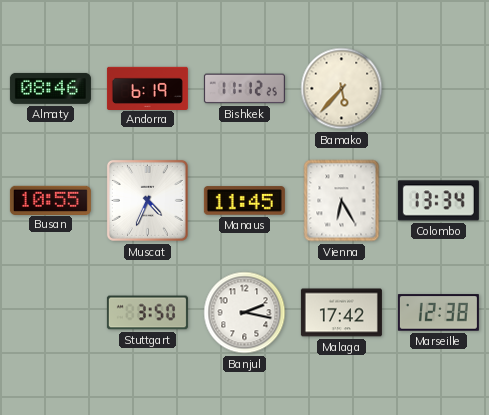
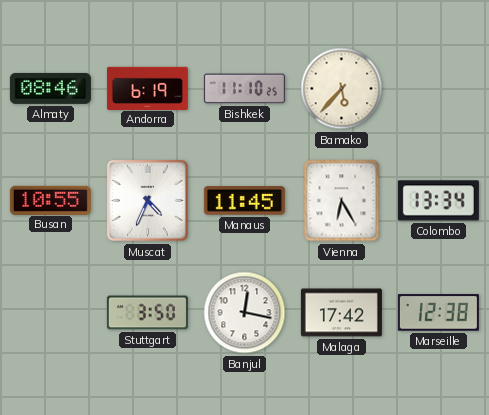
Bishkek: 11:12 -> 11:10
Banjul: 2:17 -> 12:17
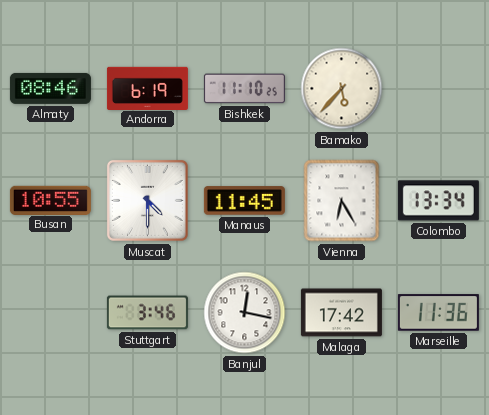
Muscat: 4:34 -> 4:30
Stuttgart: 3:50 -> 3:46
Marseille: 12:38 -> 11:36
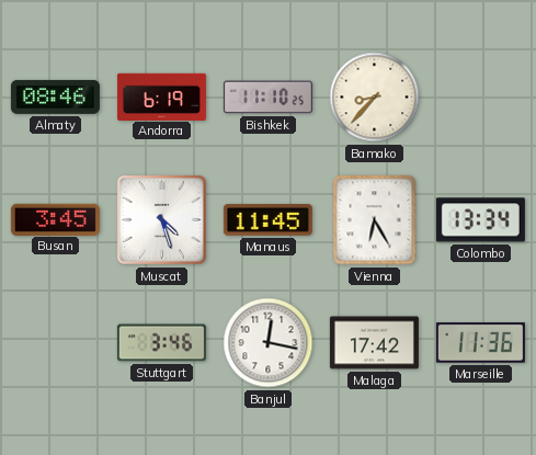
Bamako: 5:37 -> 8:37
Busan: 10:55 -> 3:45
Muscat: 4:30 -> 4:27
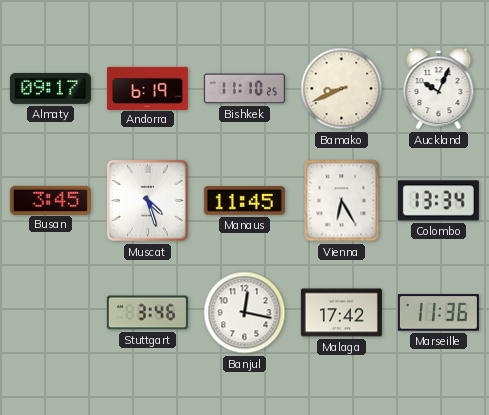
Almaty: 08:46 -> 09:17
Bamako: 8:37 -> 8:41
Auckland: none -> 10:04
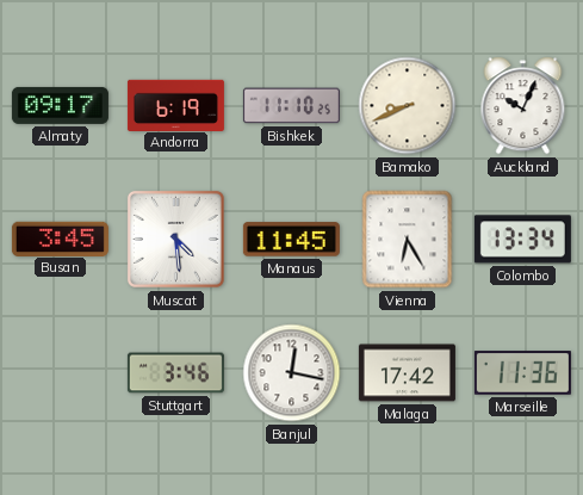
Muscat: 4:27 -> 4:29
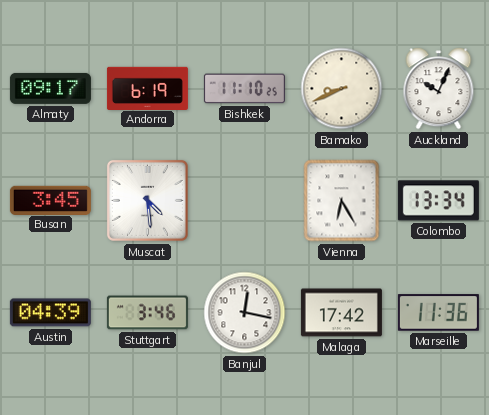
Manaus: 11:45 -> none
Austin: none -> 04:39
